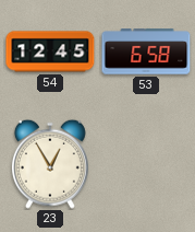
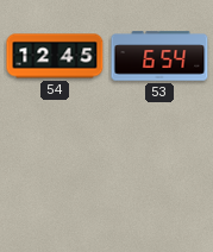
53: 6:58 -> 6:54
23: 12:55 -> none
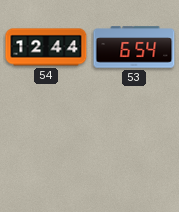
54: 12:45 -> 12:44
